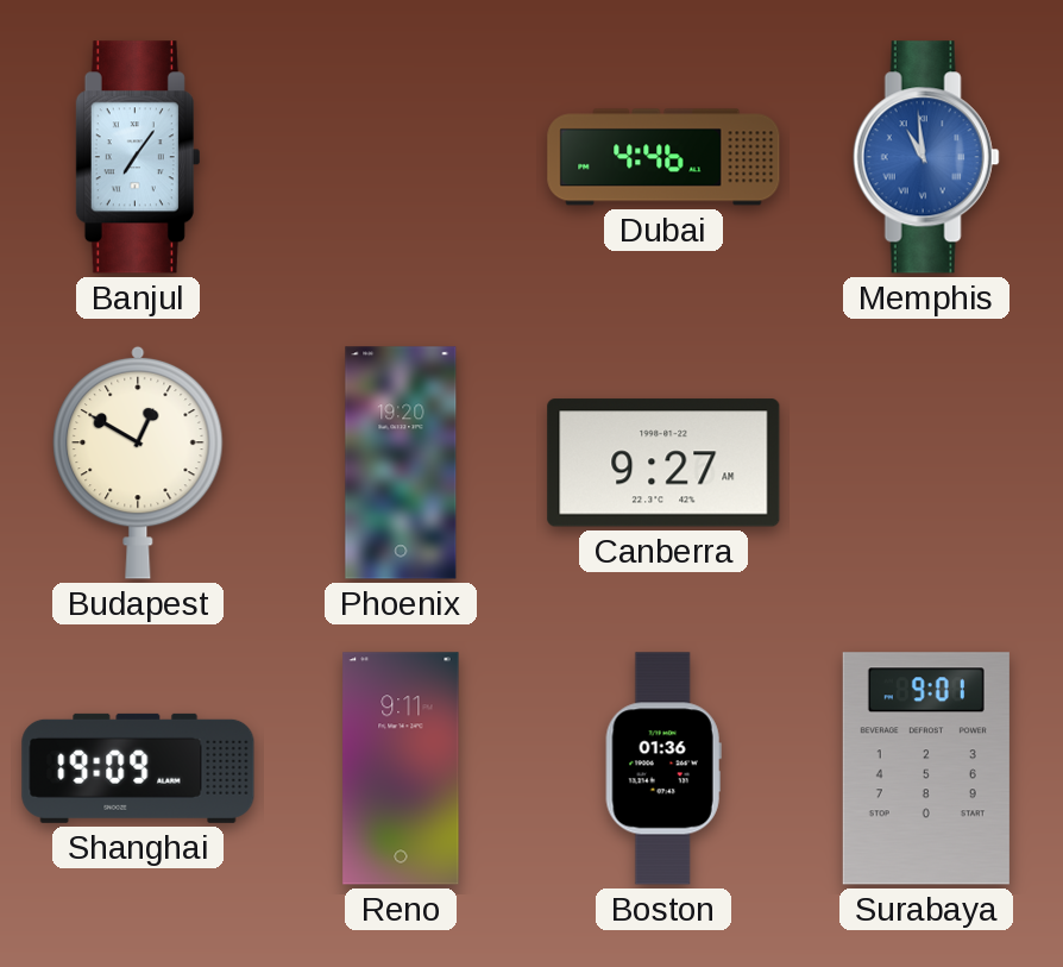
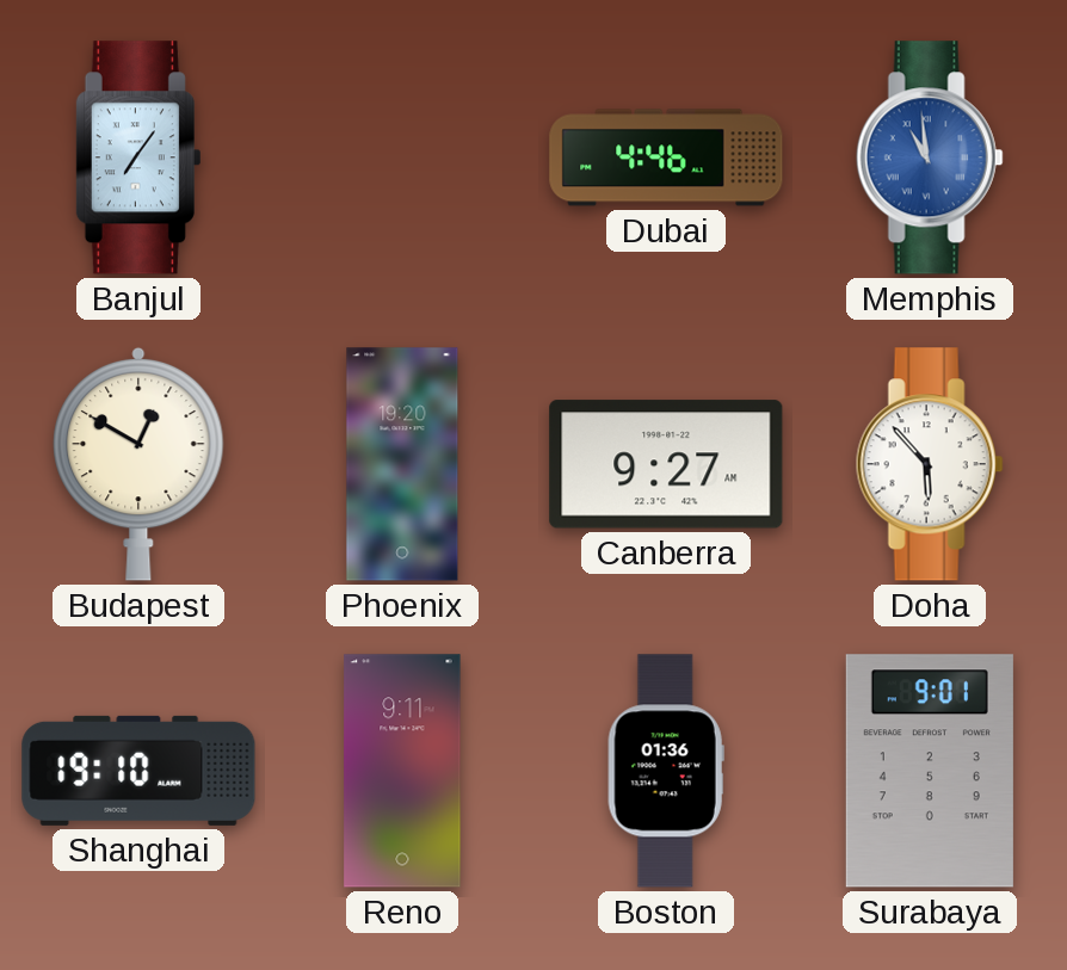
Doha: none -> 5:53
Shanghai: 19:09 -> 19:10
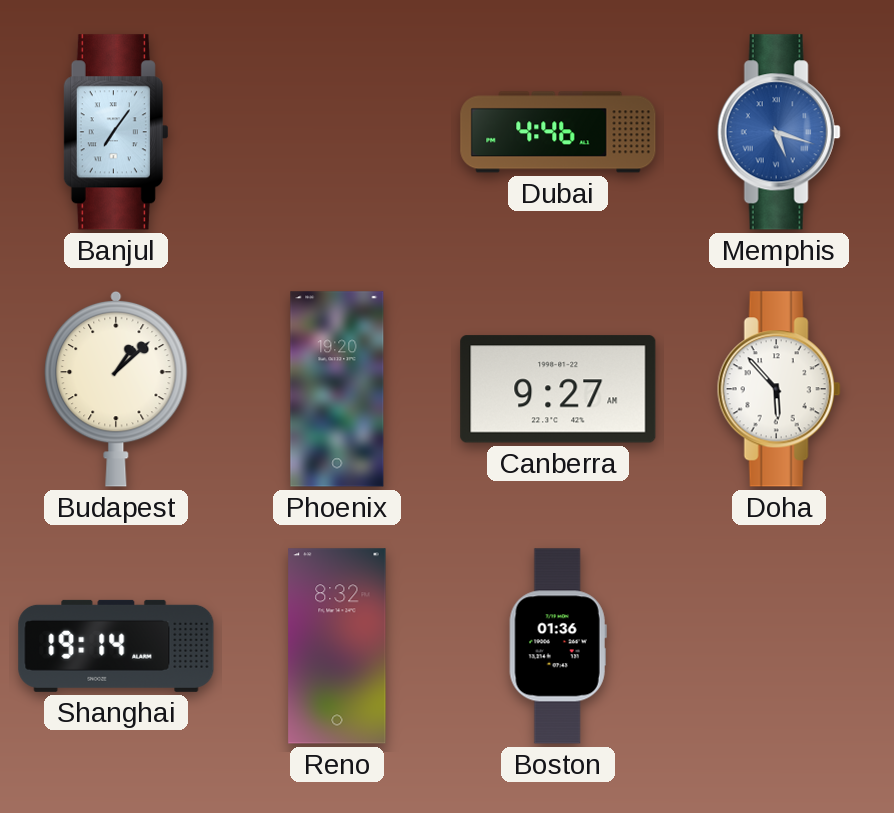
Memphis: 10:59 -> 5:18
Budapest: 12:50 -> 1:08
Shanghai: 19:10 -> 19:14
Reno: 9:11 -> 8:32
Surabaya: 9:01 -> none
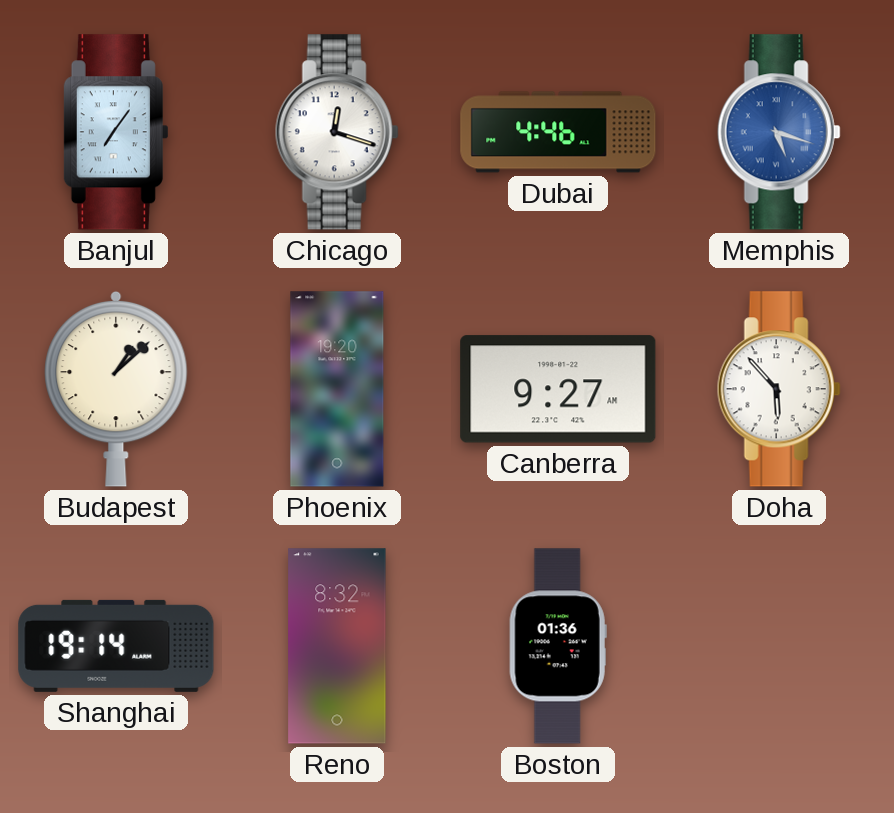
Chicago: none -> 12:18
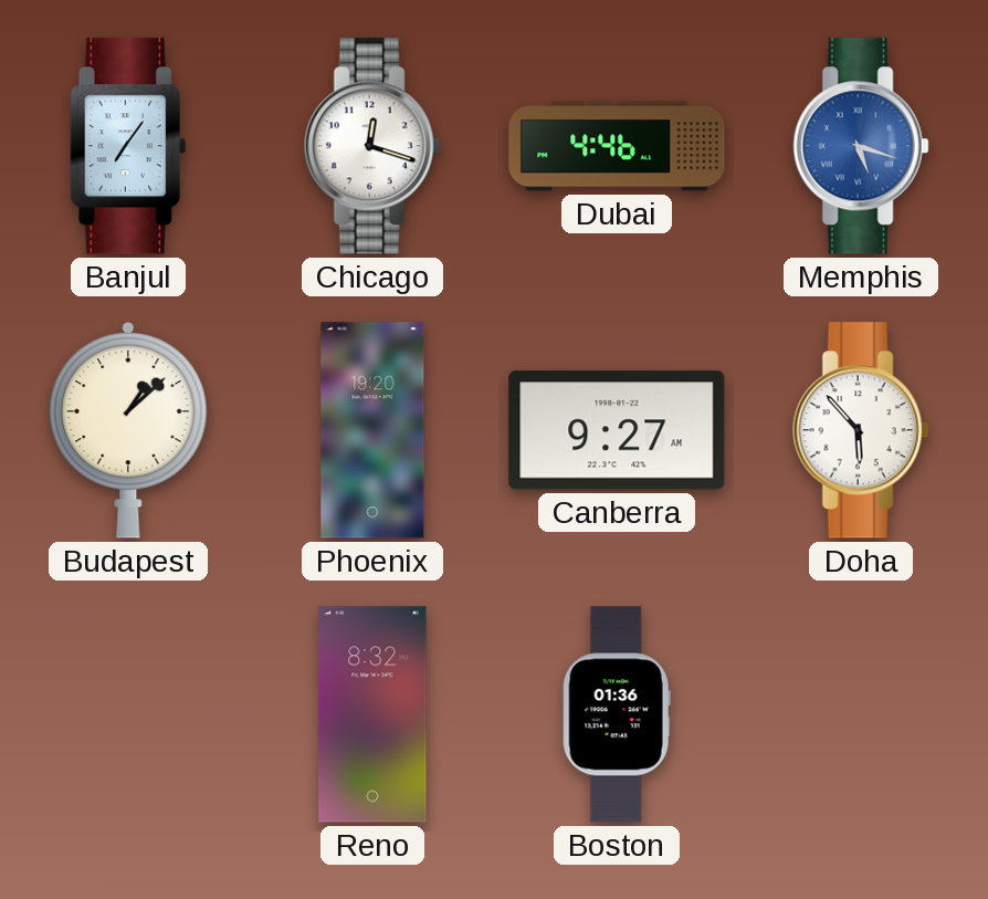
Shanghai: 19:14 -> none
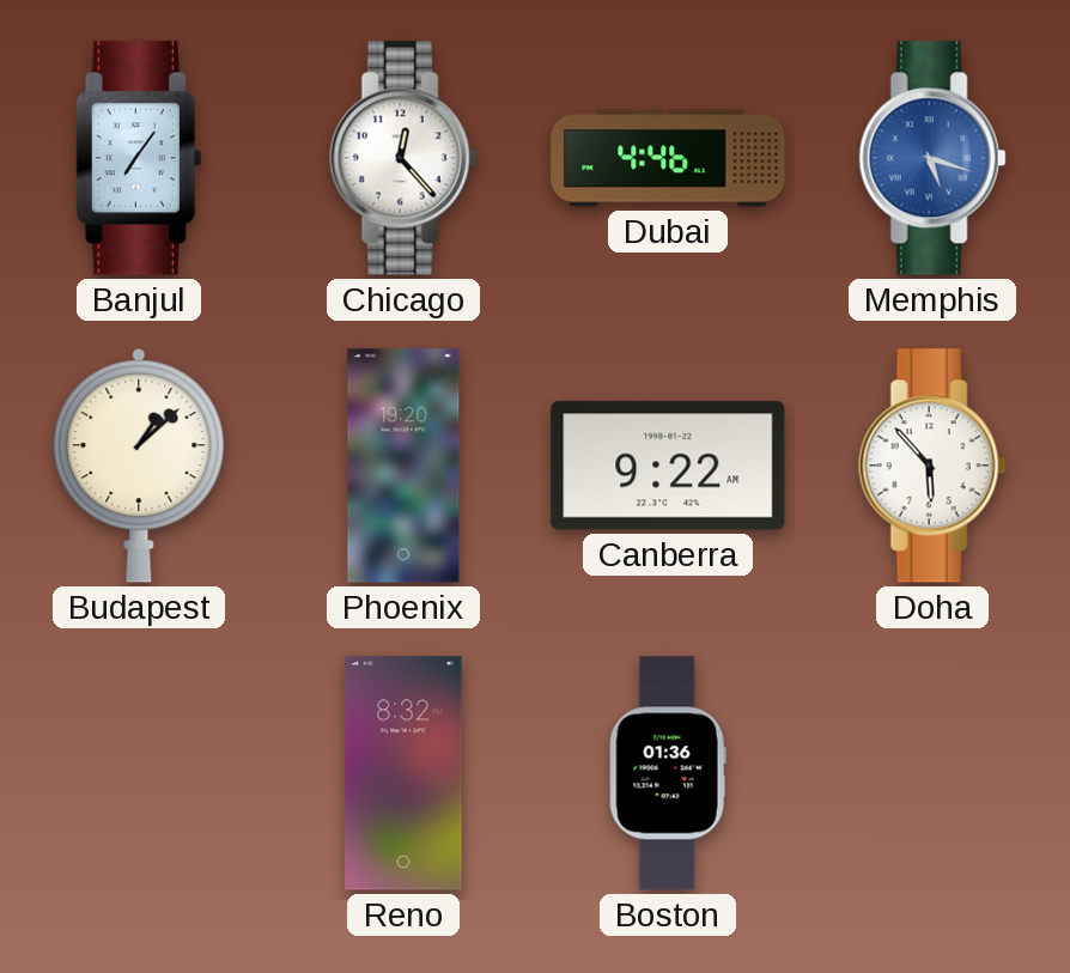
Chicago: 12:18 -> 12:23
Canberra: 9:27 -> 9:22
